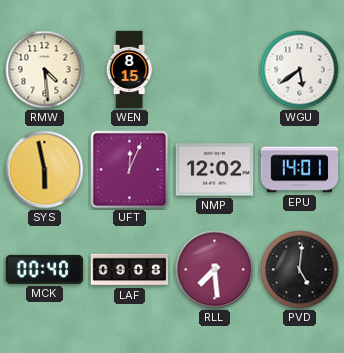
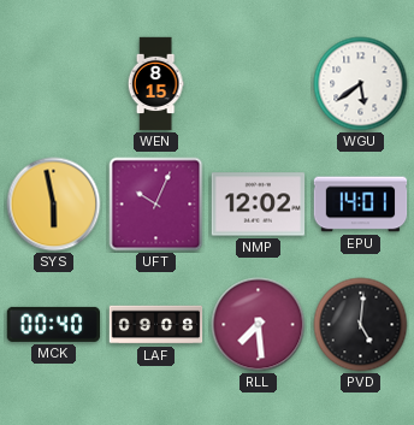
RMW: 4:29 -> none
UFT: 12:04 -> 10:04
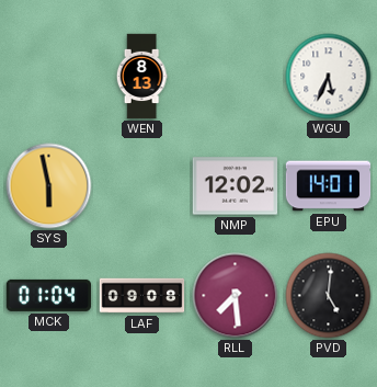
WEN: 8:15 -> 8:13
WGU: 5:39 -> 5:34
UFT: 10:04 -> none
MCK: 00:40 -> 01:04
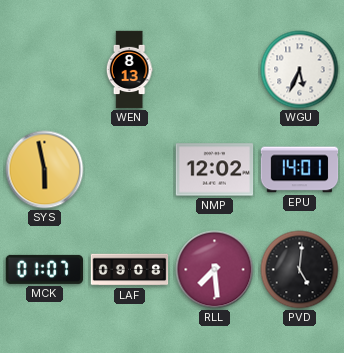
MCK: 01:04 -> 01:07
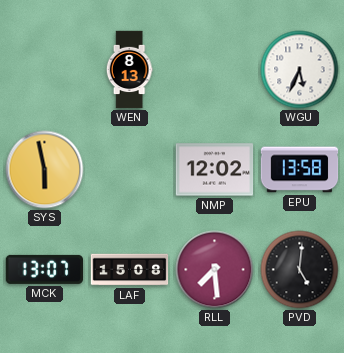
EPU: 14:01 -> 13:58
MCK: 01:07 -> 13:07
LAF: 09:08 -> 15:08
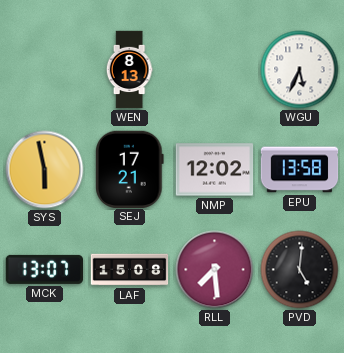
SEJ: none -> 17:21
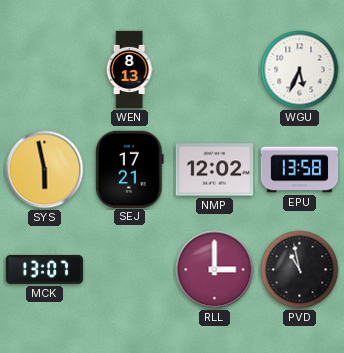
LAF: 15:08 -> none
RLL: 7:29 -> 3:00
PVD: 5:01 -> 10:58
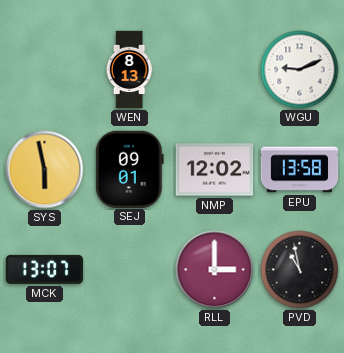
WGU: 5:34 -> 9:11
SEJ: 17:21 -> 09:01
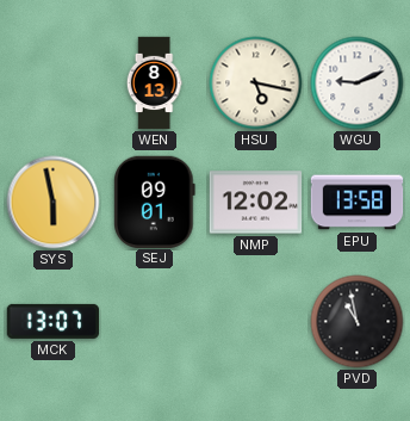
HSU: none -> 5:17
RLL: 3:00 -> none
